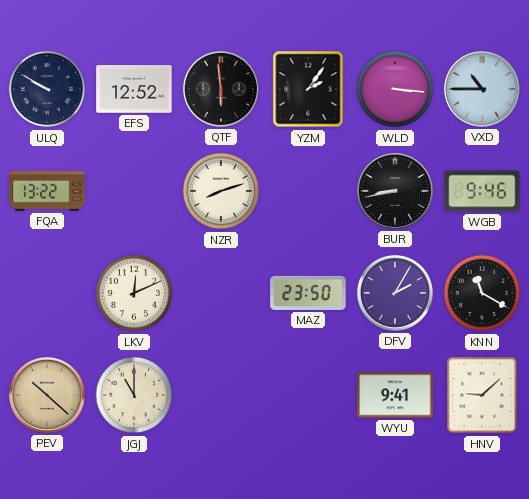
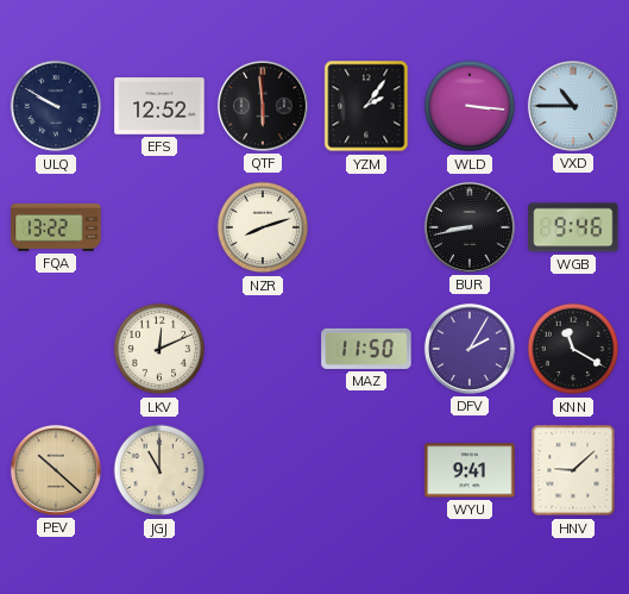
MAZ: 23:50 -> 11:50
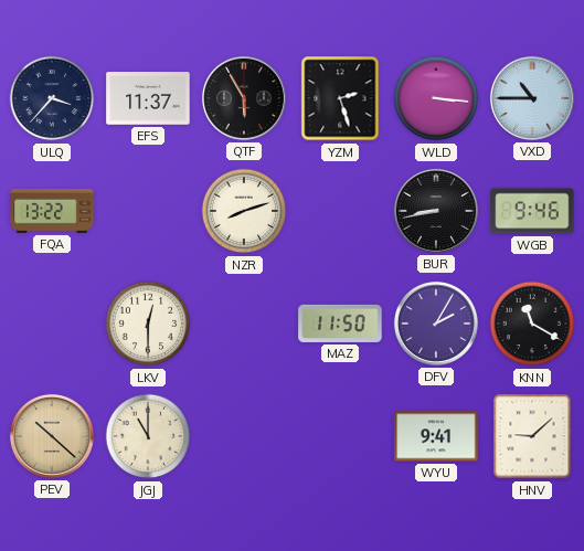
ULQ: 9:50 -> 3:37
EFS: 12:52 -> 11:37
QTF: 5:59 -> 5:55
YZM: 2:06 -> 2:27
LKV: 12:11 -> 12:30
